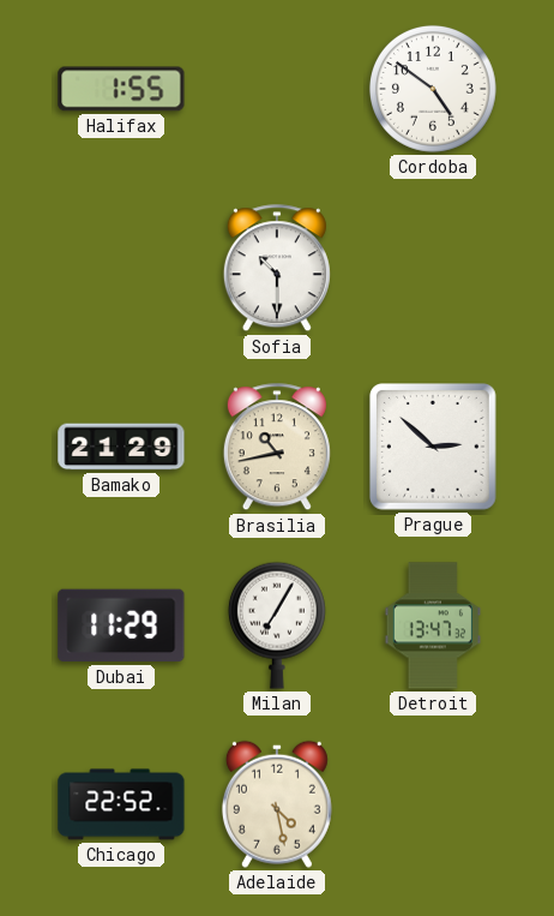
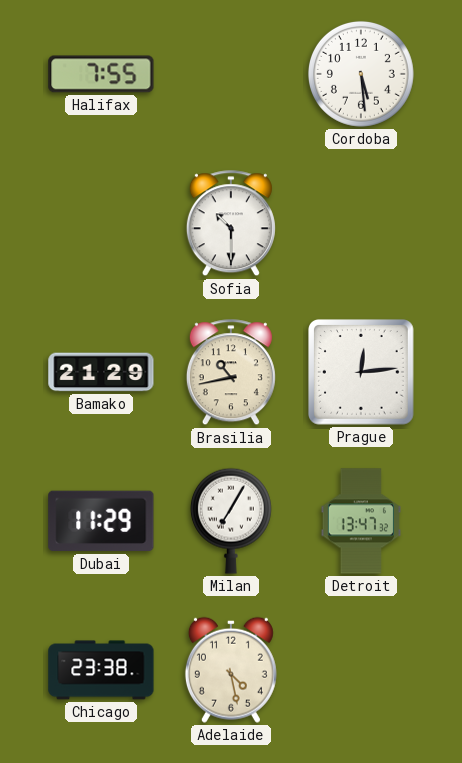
Halifax: 1:55 -> 7:55
Cordoba: 4:51 -> 5:29
Prague: 2:52 -> 12:14
Chicago: 22:52 -> 23:38
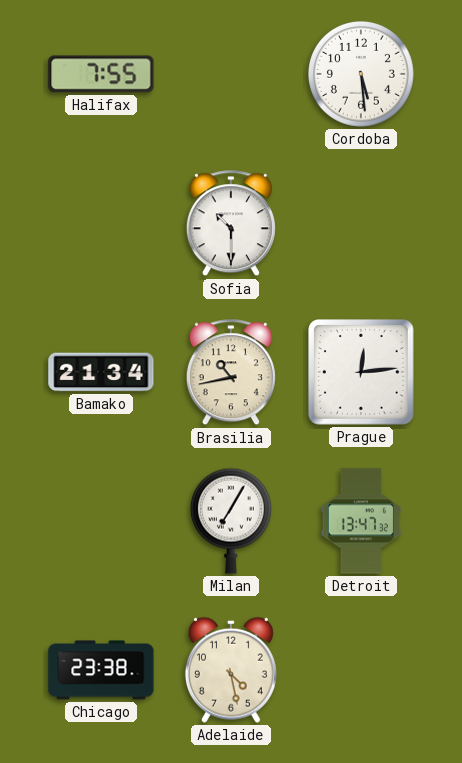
Bamako: 21:29 -> 21:34
Dubai: 11:29 -> none
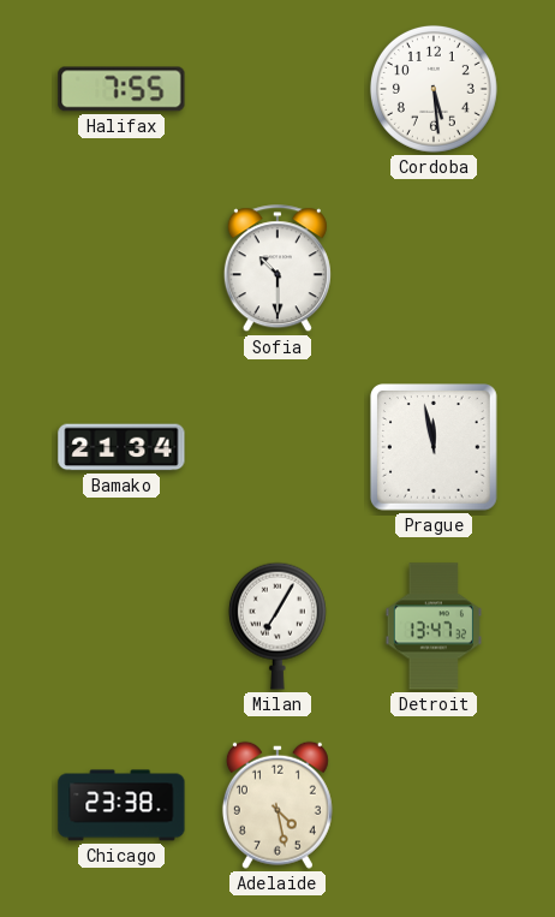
Brasilia: 10:43 -> none
Prague: 12:14 -> 11:58
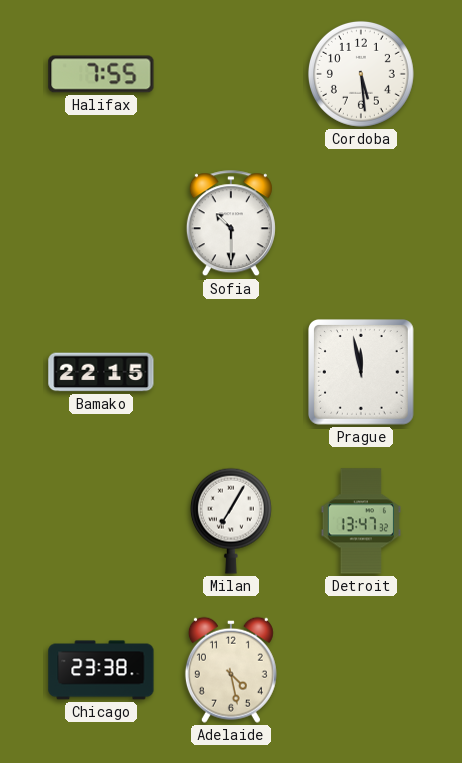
Bamako: 21:34 -> 22:15
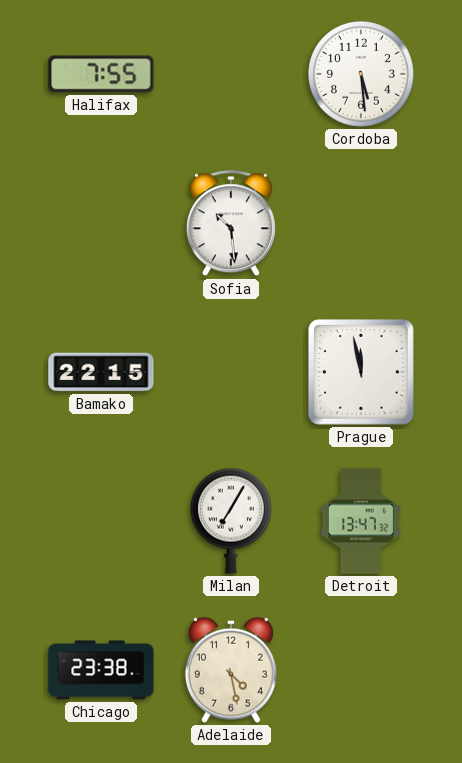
Sofia: 10:30 -> 10:29
